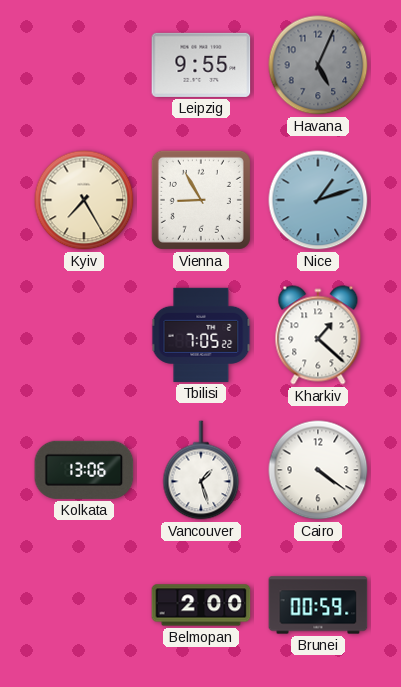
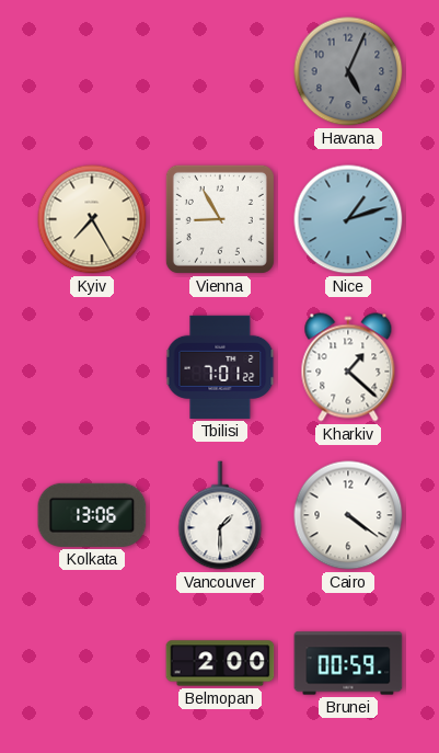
Leipzig: 9:55 -> none
Tbilisi: 7:05 -> 7:01
Vancouver: 1:27 -> 1:30
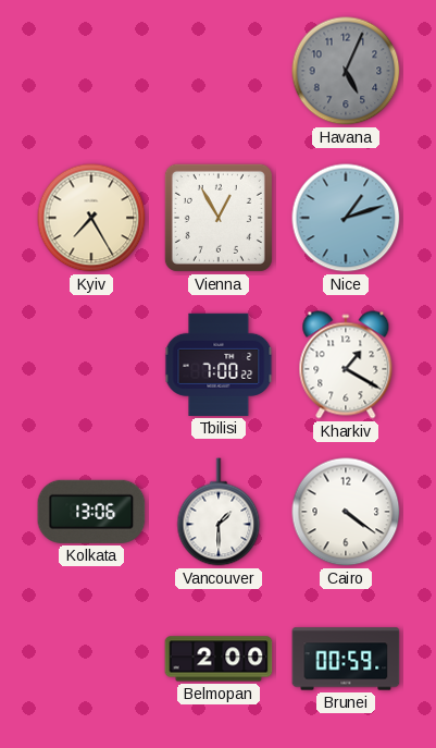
Vienna: 8:55 -> 12:55
Tbilisi: 7:01 -> 7:00
Kharkiv: 1:22 -> 1:20
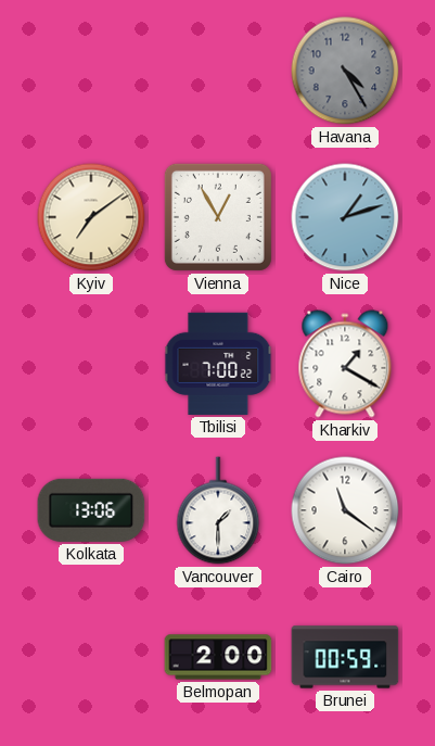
Havana: 5:04 -> 4:25
Kyiv: 7:25 -> 7:09
Cairo: 4:21 -> 11:21
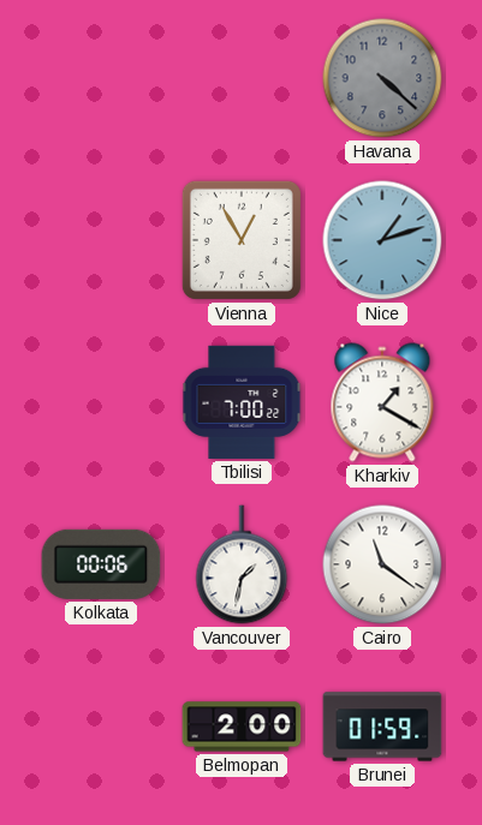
Havana: 4:25 -> 4:22
Kyiv: 7:09 -> none
Kolkata: 13:06 -> 00:06
Vancouver: 1:30 -> 1:32
Brunei: 00:59 -> 01:59
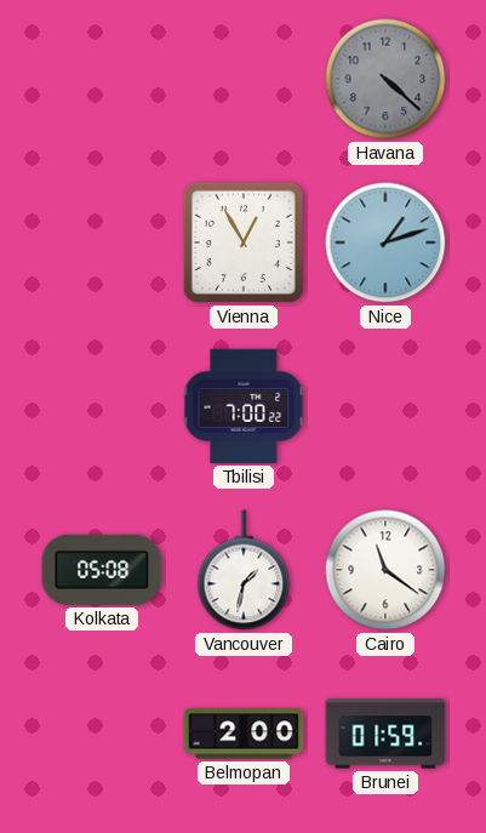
Kharkiv: 1:20 -> none
Kolkata: 00:06 -> 05:08
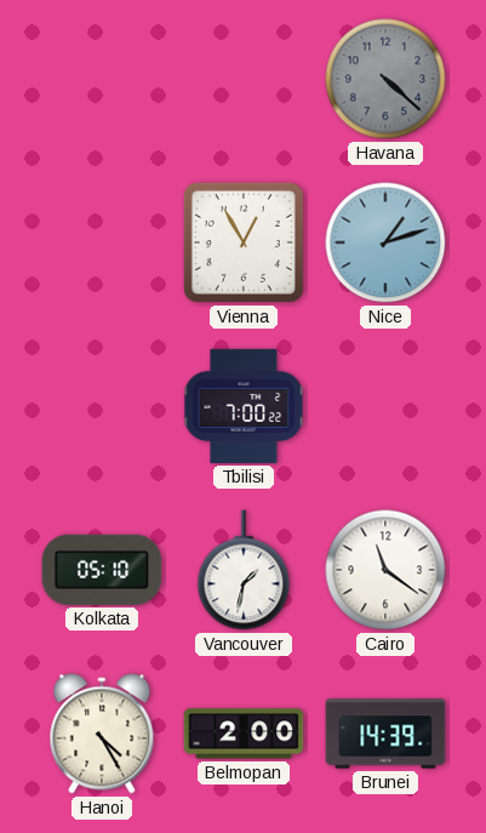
Kolkata: 05:08 -> 05:10
Hanoi: none -> 4:25
Brunei: 01:59 -> 14:39
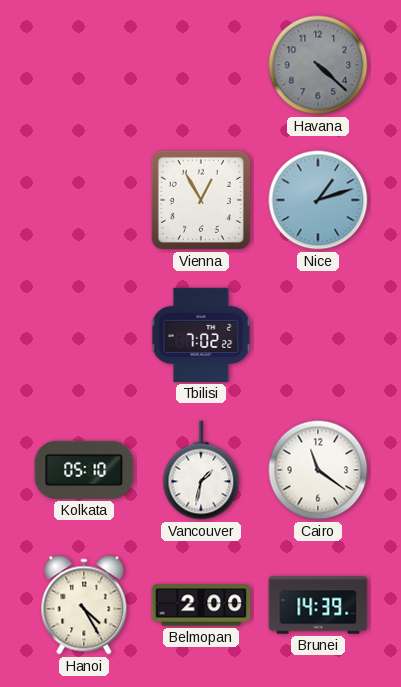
Tbilisi: 7:00 -> 7:02
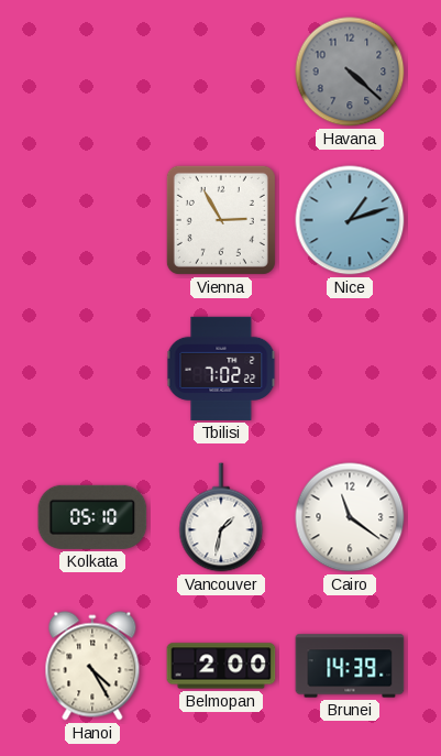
Vienna: 12:55 -> 2:55
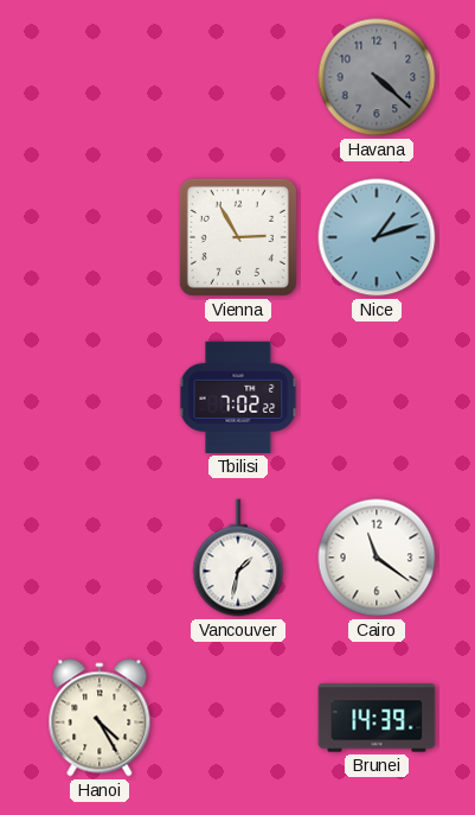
Kolkata: 05:10 -> none
Belmopan: 2:00 -> none
